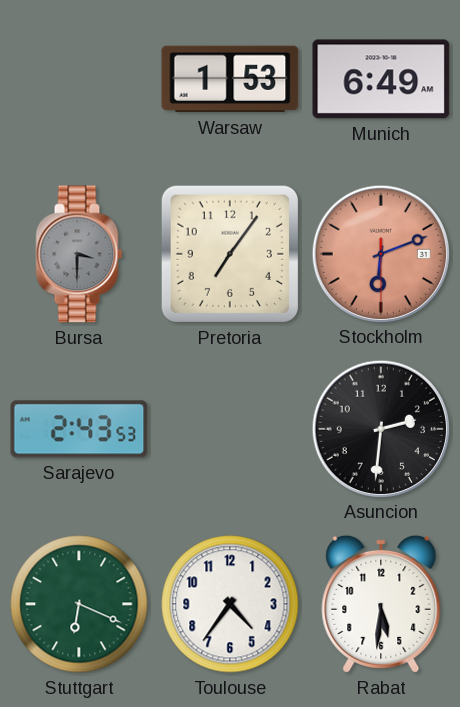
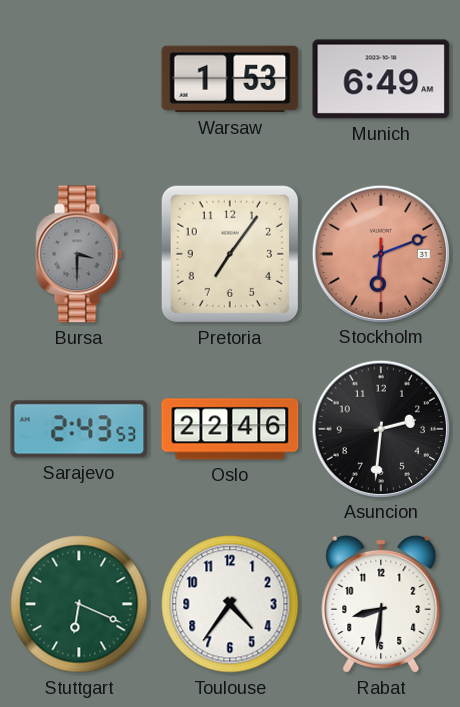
Oslo: none -> 22:46
Rabat: 5:31 -> 8:31
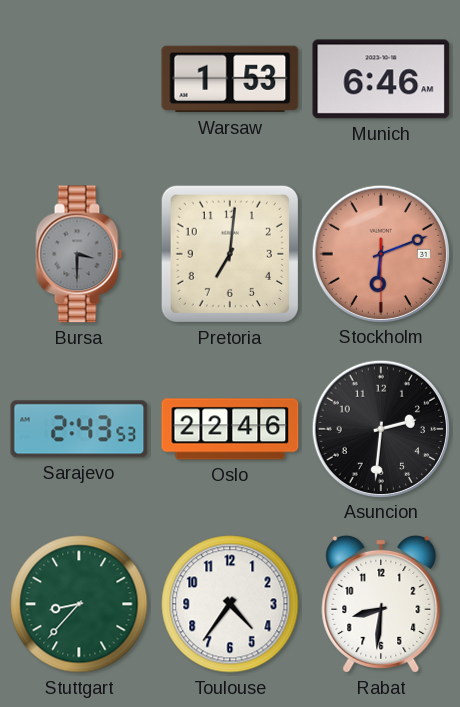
Munich: 6:49 -> 6:46
Pretoria: 7:06 -> 7:01
Stuttgart: 6:19 -> 8:37
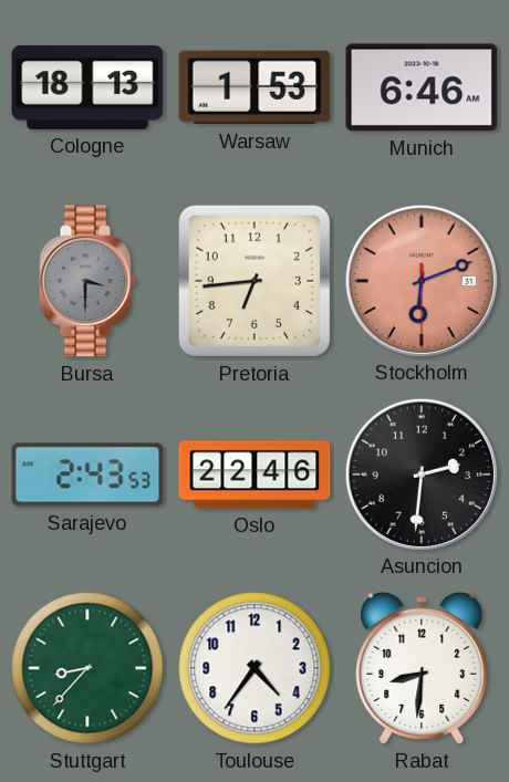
Cologne: none -> 18:13
Pretoria: 7:01 -> 6:44
